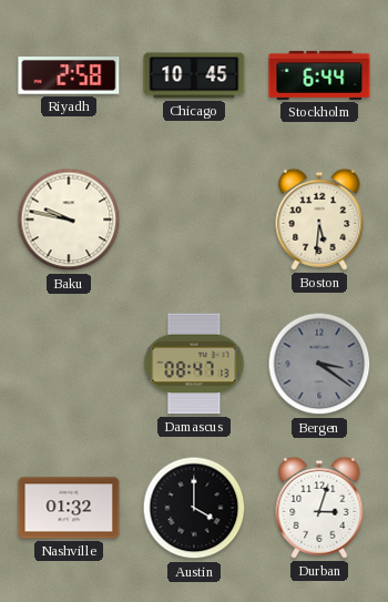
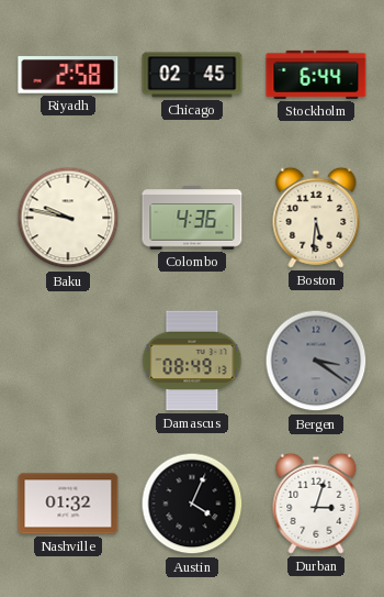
Chicago: 10:45 -> 02:45
Colombo: none -> 4:36
Damascus: 08:47 -> 08:49
Austin: 4:00 -> 4:04
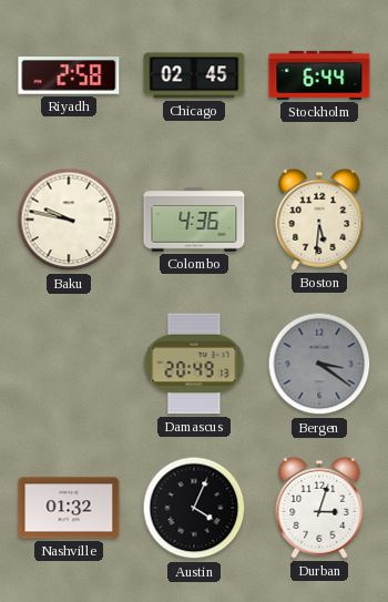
Damascus: 08:49 -> 20:49
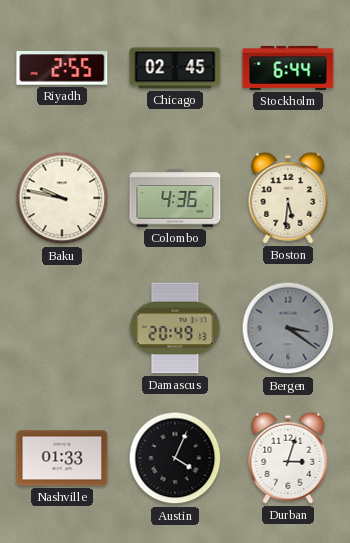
Riyadh: 2:58 -> 2:55
Nashville: 01:32 -> 01:33
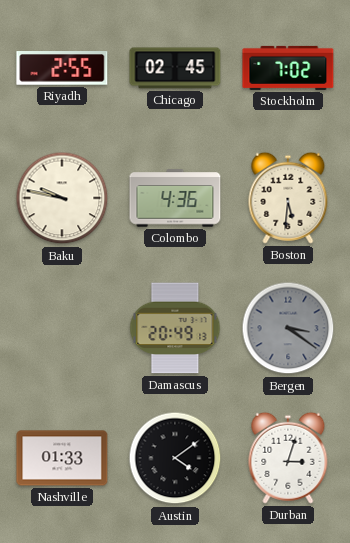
Stockholm: 6:44 -> 7:02
Austin: 4:04 -> 4:09
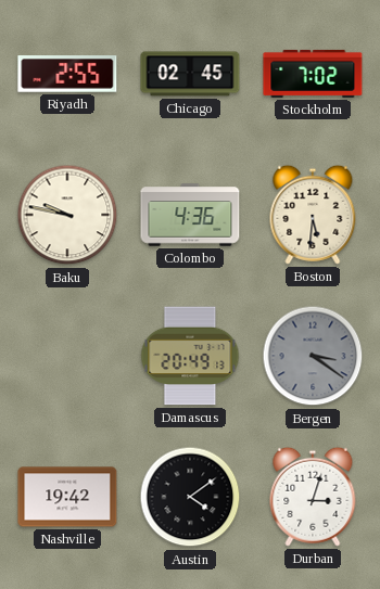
Nashville: 01:33 -> 19:42
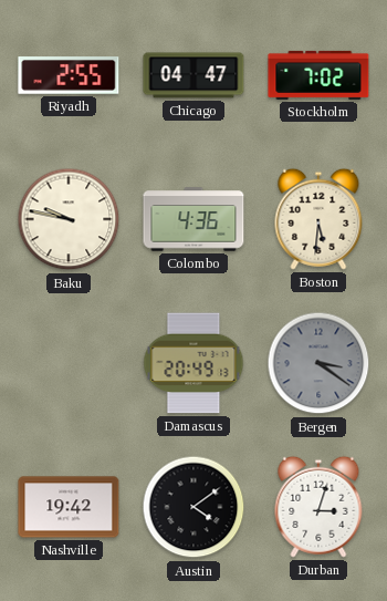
Chicago: 02:45 -> 04:47
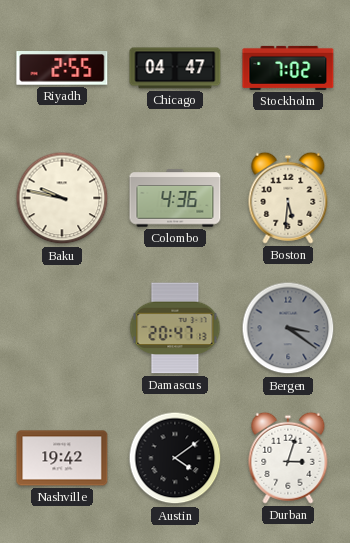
Damascus: 20:49 -> 20:47
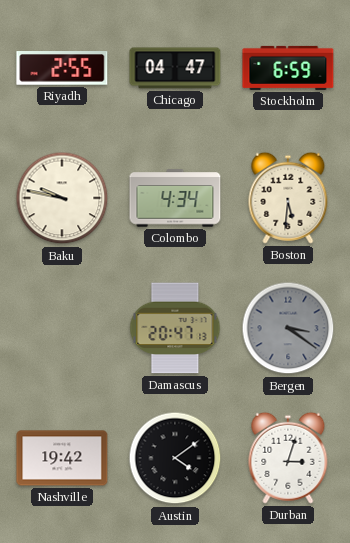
Stockholm: 7:02 -> 6:59
Colombo: 4:36 -> 4:34
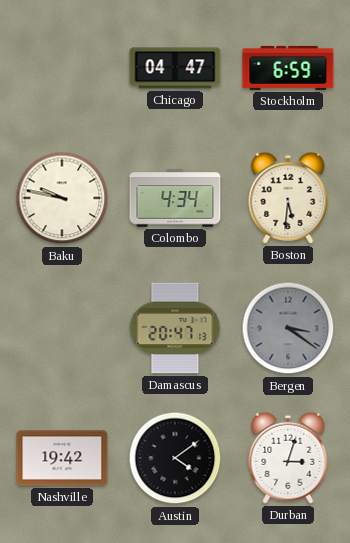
Riyadh: 2:55 -> none
